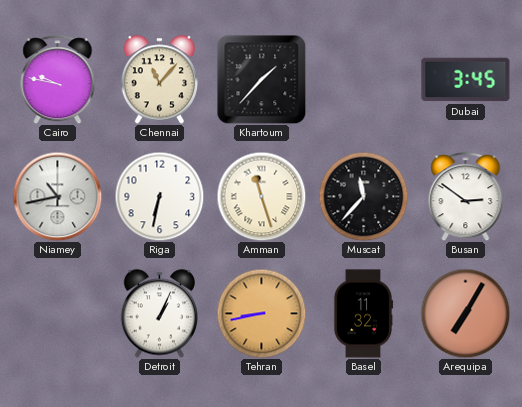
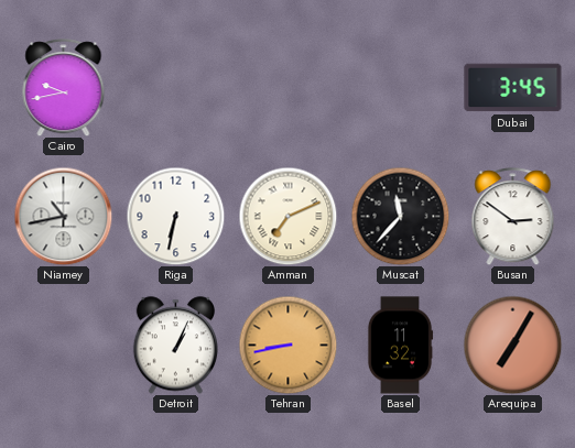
Cairo: 9:47 -> 9:43
Chennai: 11:07 -> none
Khartoum: 1:37 -> none
Amman: 11:27 -> 7:11
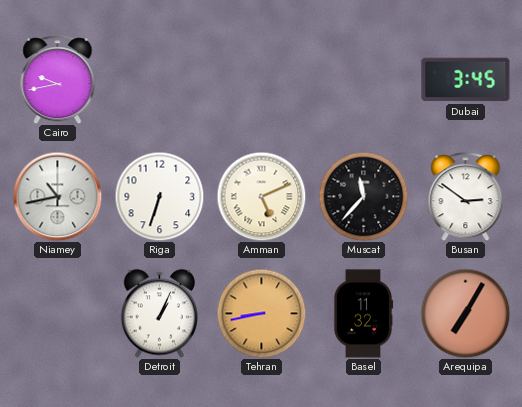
Riga: 6:32 -> 6:33
Amman: 7:11 -> 5:11
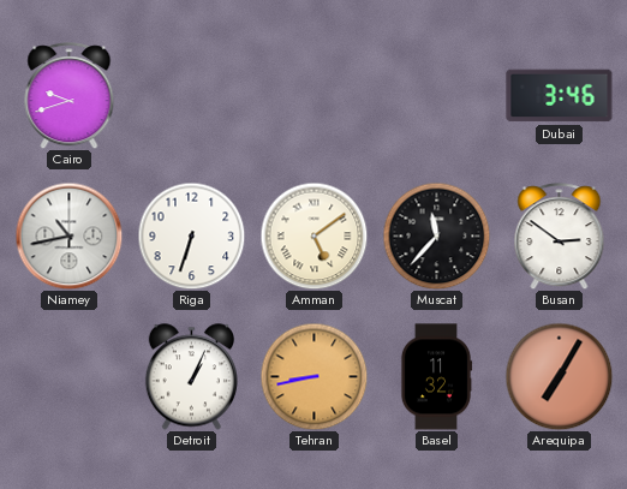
Cairo: 9:43 -> 9:42
Dubai: 3:45 -> 3:46
Amman: 5:11 -> 5:09
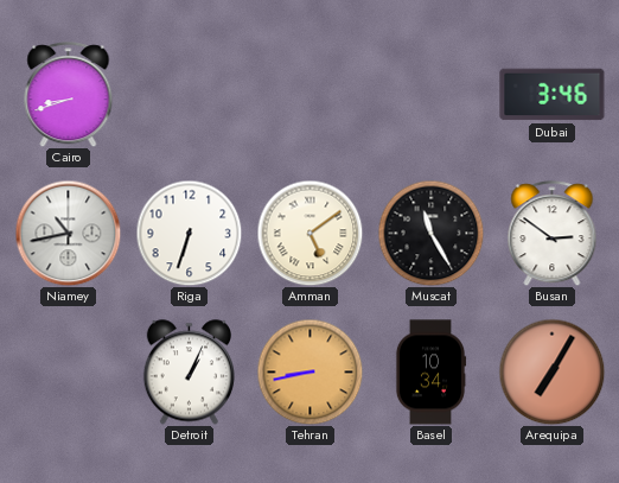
Cairo: 9:42 -> 8:42
Muscat: 11:37 -> 11:25
Basel: 11:32 -> 10:34
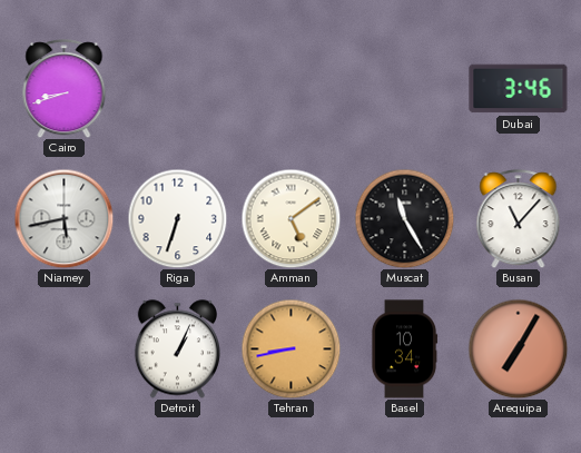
Niamey: 10:43 -> 5:43
Busan: 2:51 -> 11:07
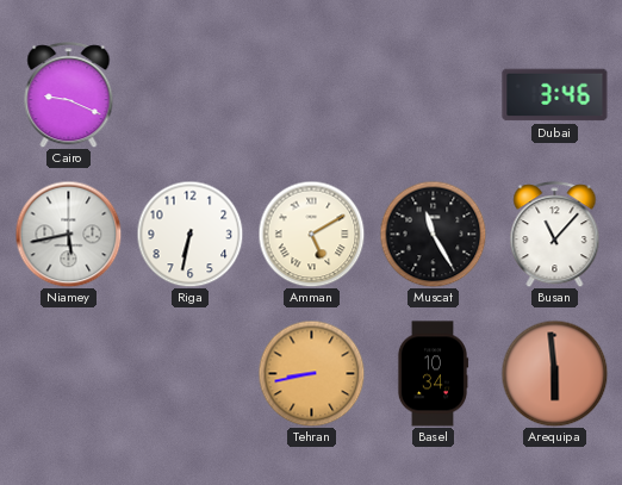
Cairo: 8:42 -> 9:19
Riga: 6:33 -> 6:32
Amman: 5:09 -> 5:10
Detroit: 1:04 -> none
Arequipa: 7:05 -> 5:59
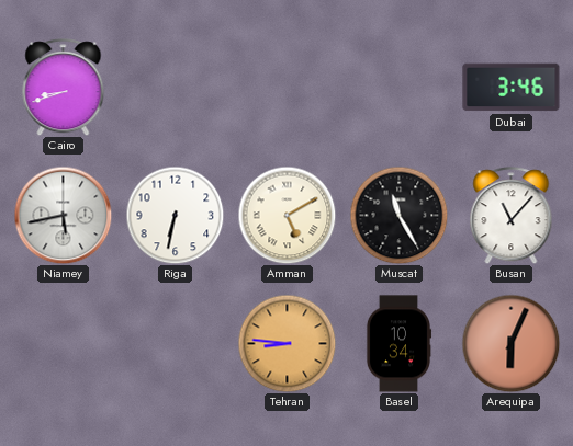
Cairo: 9:19 -> 8:42
Tehran: 8:43 -> 8:46
Arequipa: 5:59 -> 6:04
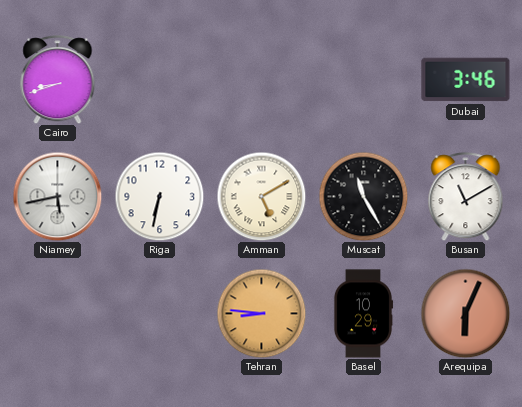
Busan: 11:07 -> 11:10
Basel: 10:34 -> 10:29
